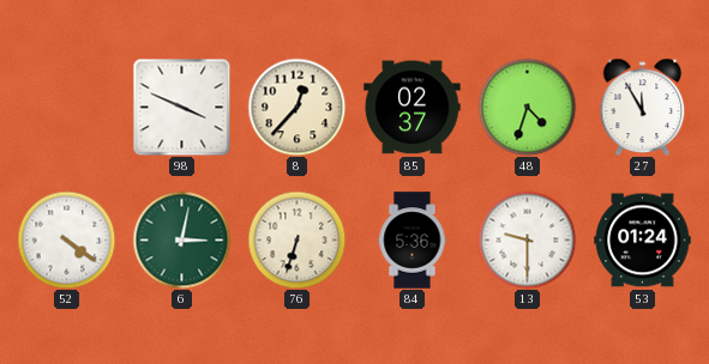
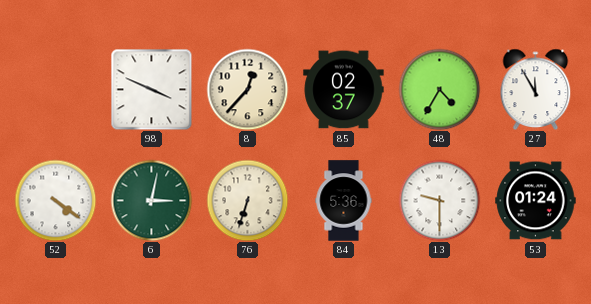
48: 4:33 -> 4:35
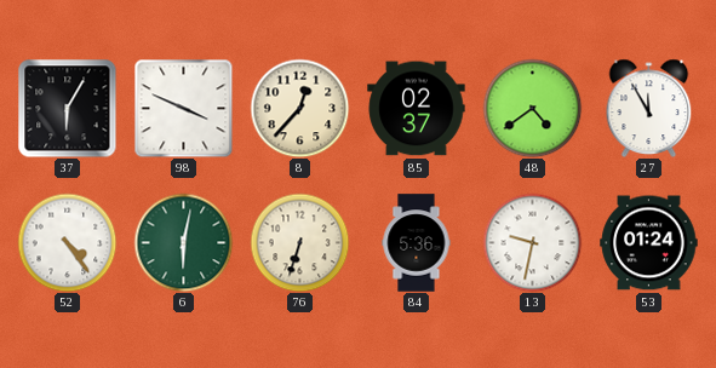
37: none -> 6:05
48: 4:35 -> 4:39
52: 4:21 -> 4:24
6: 3:02 -> 6:02
13: 9:30 -> 9:32
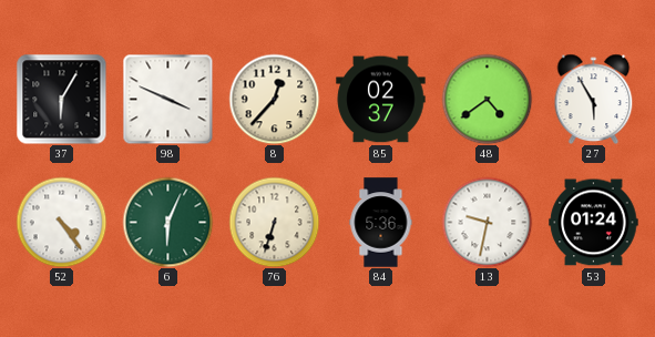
27: 11:55 -> 5:55
6: 6:02 -> 6:04
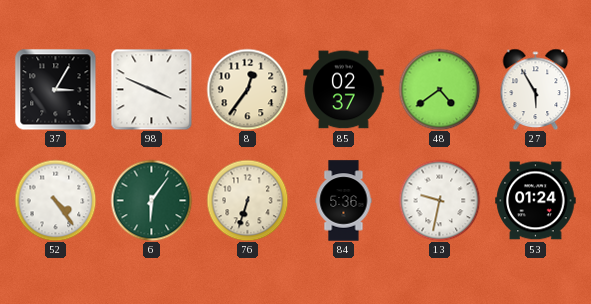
37: 6:05 -> 3:05
8: 12:37 -> 12:36
6: 6:04 -> 6:06
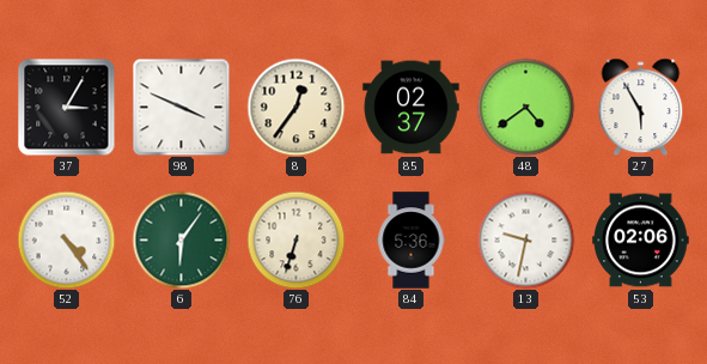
53: 01:24 -> 02:06
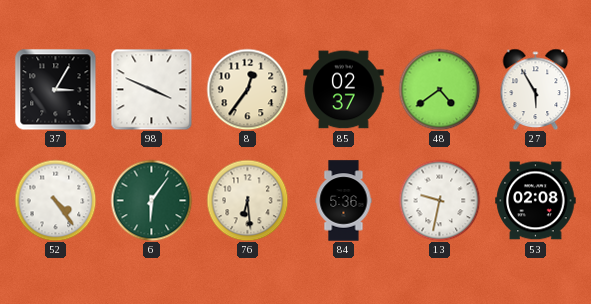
76: 6:33 -> 6:29
53: 02:06 -> 02:08
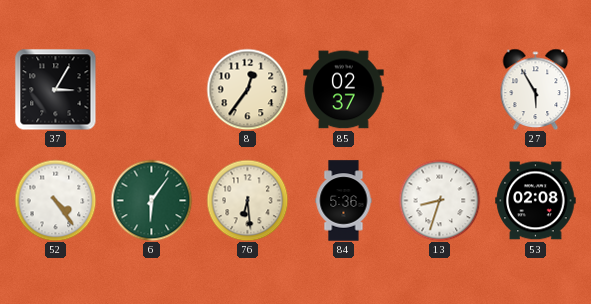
98: 3:49 -> none
48: 4:39 -> none
13: 9:32 -> 8:33
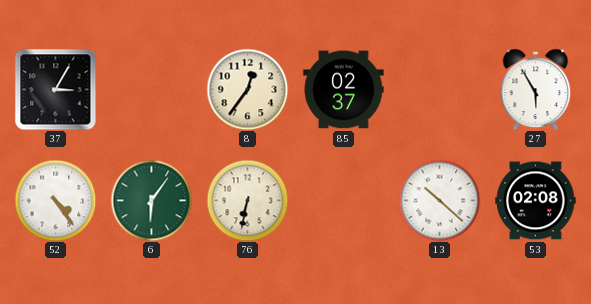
76: 6:29 -> 6:32
84: 5:36 -> none
13: 8:33 -> 10:22
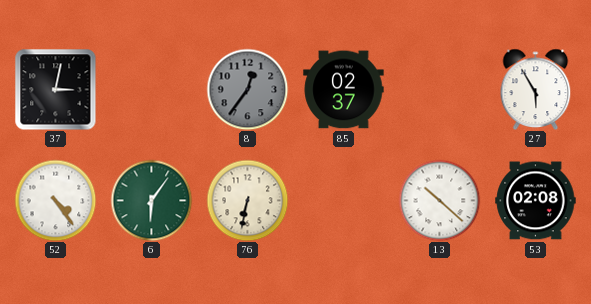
37: 3:05 -> 3:02
8 dial: cream -> grey
